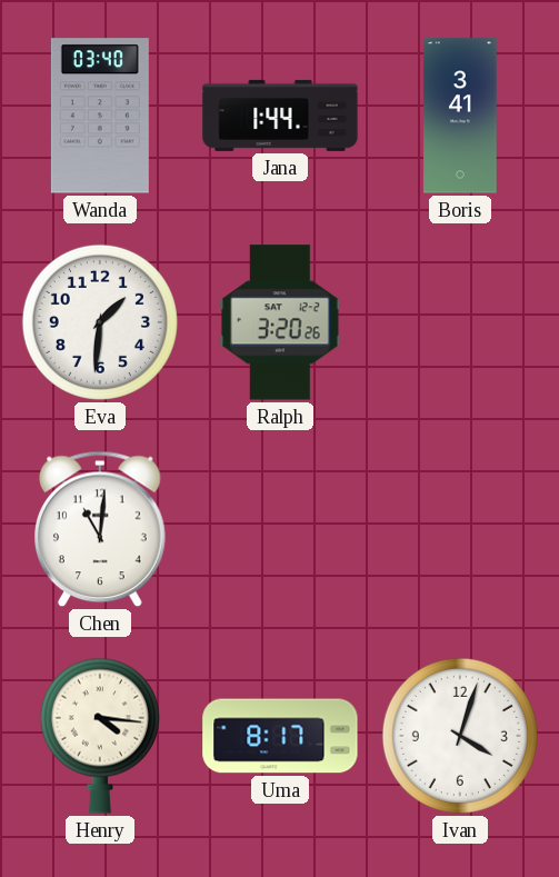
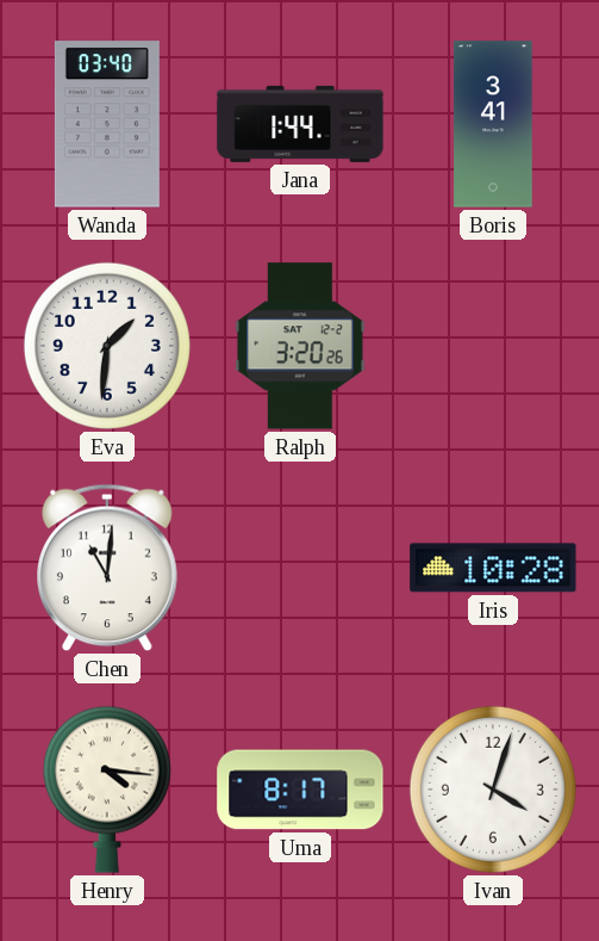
Iris: none -> 10:28
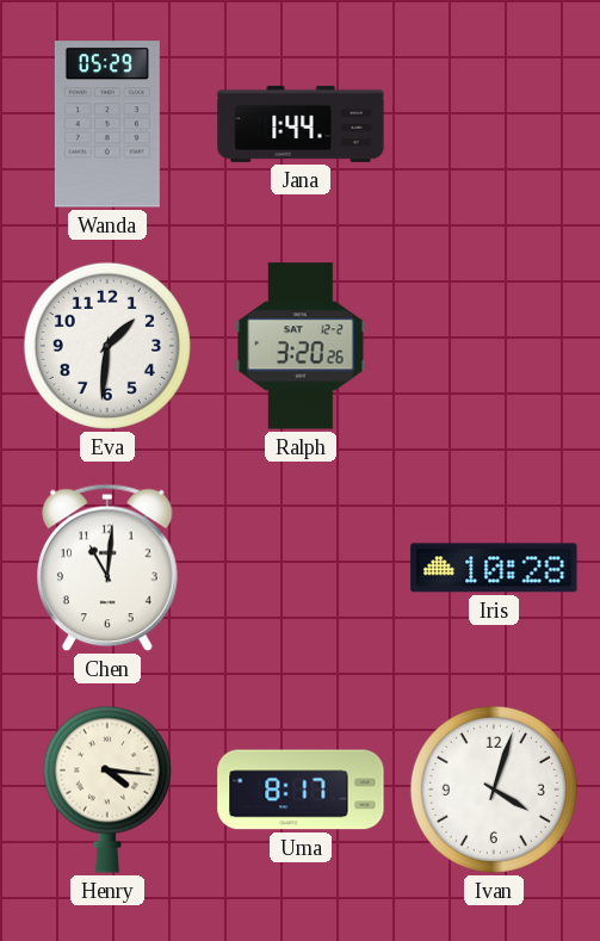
Wanda: 03:40 -> 05:29
Boris: 3:41 -> none
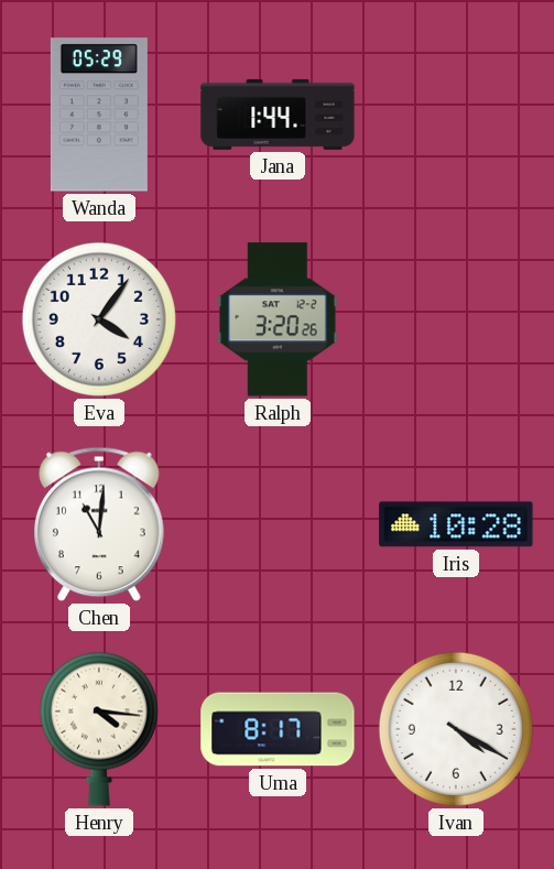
Eva: 1:31 -> 4:06
Ivan: 4:03 -> 4:20
